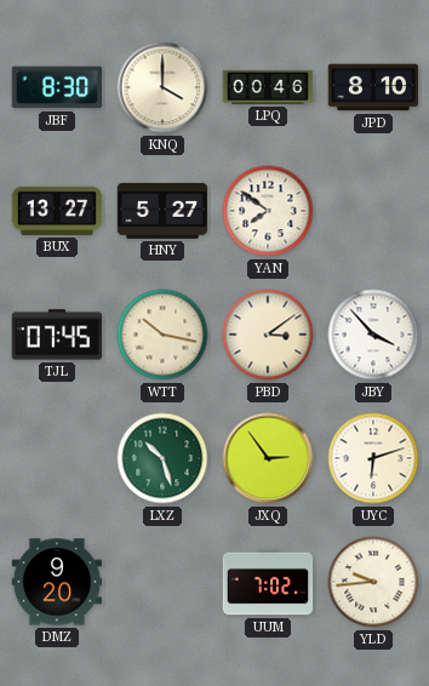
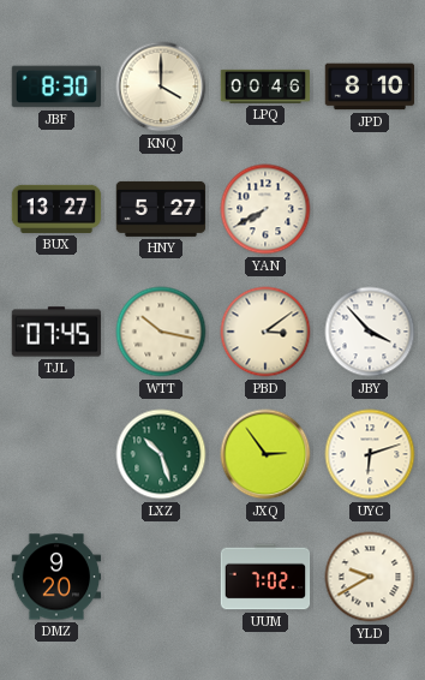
YAN: 7:51 -> 7:40
YLD: 9:44 -> 9:40
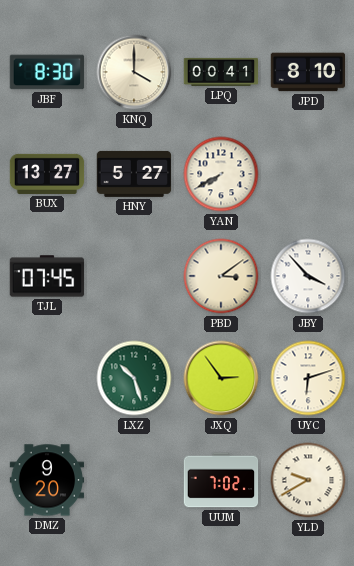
LPQ: 00:46 -> 00:41
WTT: 10:17 -> none
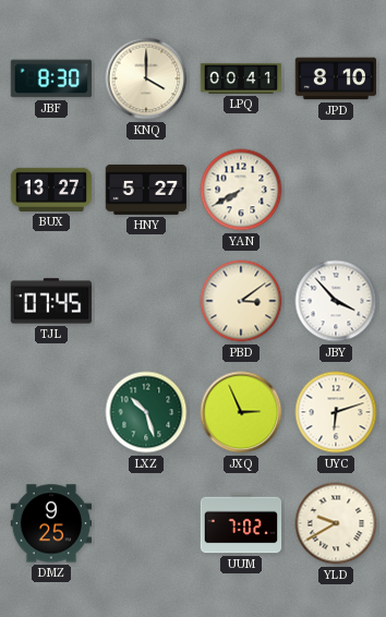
JXQ: 2:54 -> 2:56
DMZ: 9:20 -> 9:25
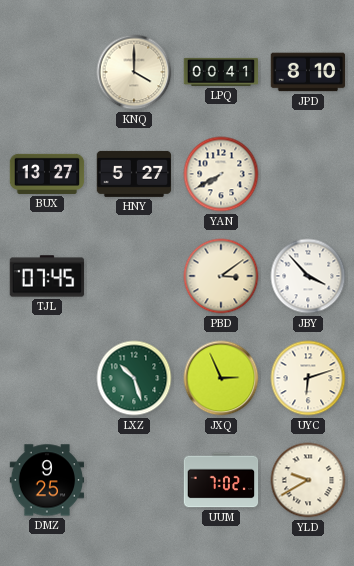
JBF: 8:30 -> none
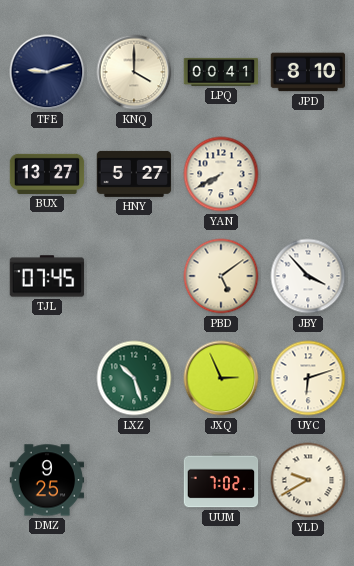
TFE: none -> 9:12
PBD: 3:09 -> 5:09
